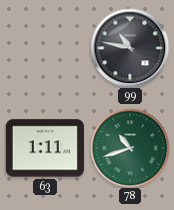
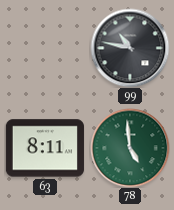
63: 1:11 -> 8:11
78: 10:42 -> 4:59
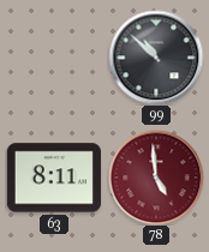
99: 10:47 -> 10:52
78 dial: green -> burgundy
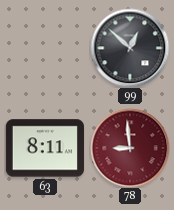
99: 10:52 -> 12:52
78: 4:59 -> 8:59
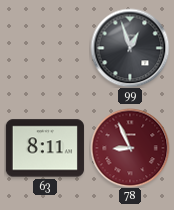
99: 12:52 -> 12:57
78: 8:59 -> 8:56
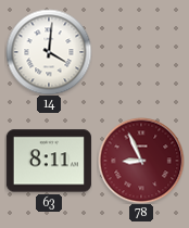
14: none -> 4:01
99: 12:57 -> none
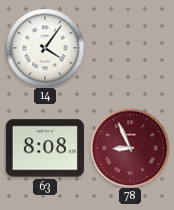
14: 4:01 -> 4:06
63: 8:11 -> 8:08
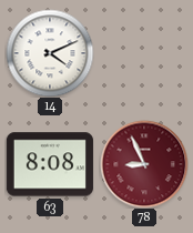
14: 4:06 -> 4:11
